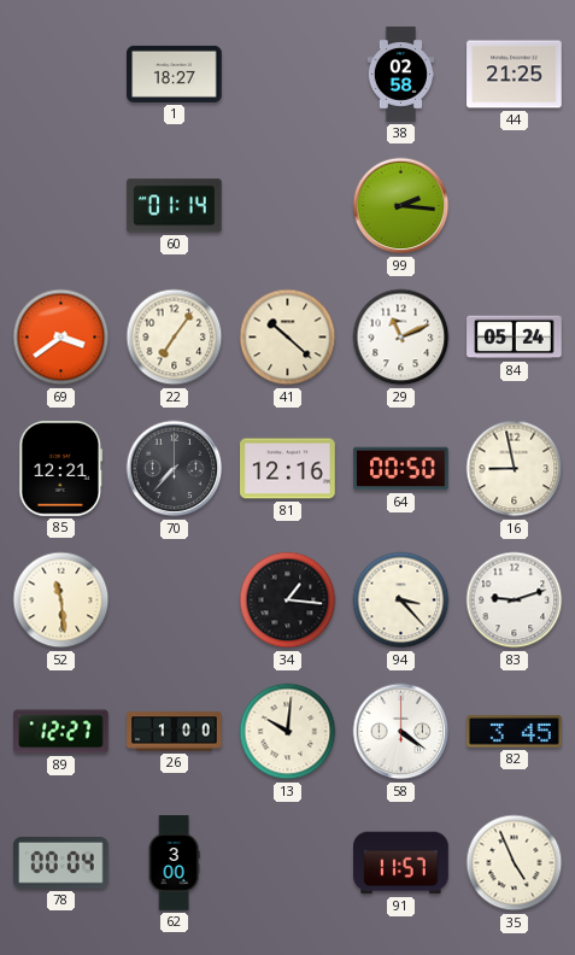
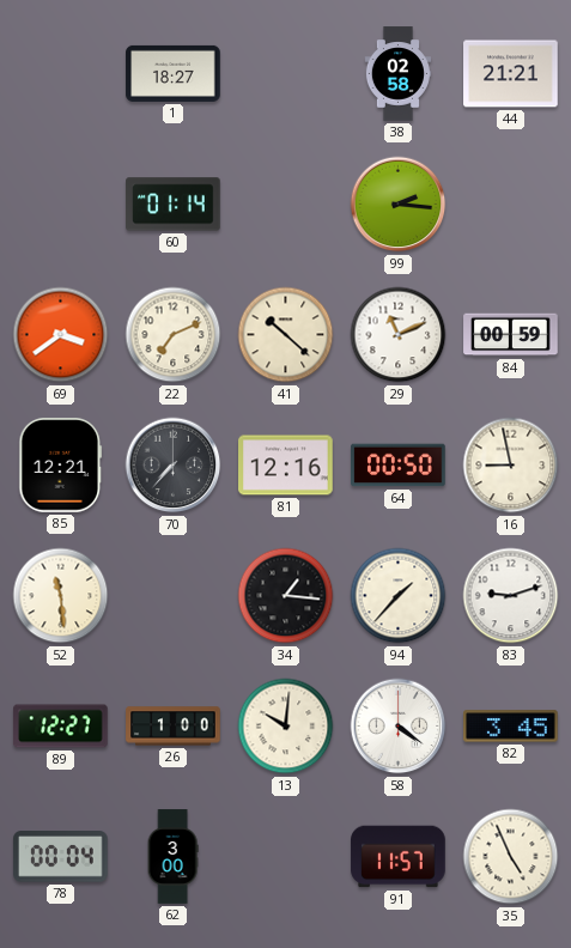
44: 21:25 -> 21:21
22: 7:06 -> 7:11
84: 05:24 -> 00:59
94: 3:23 -> 1:37
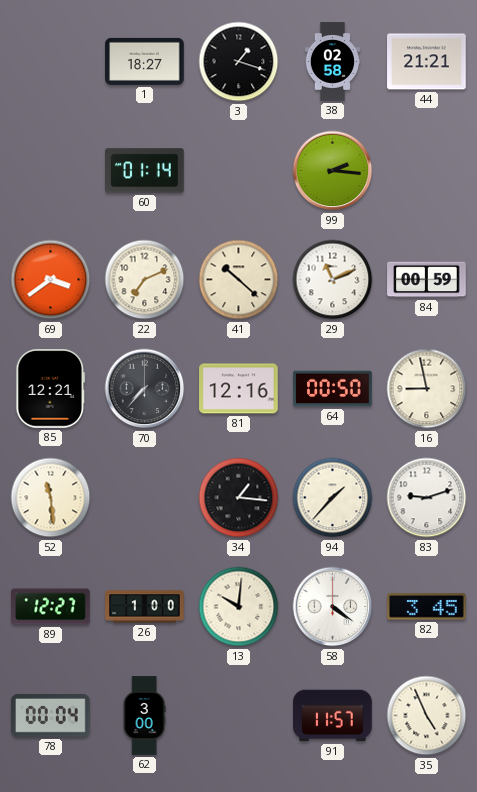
3: none -> 1:18
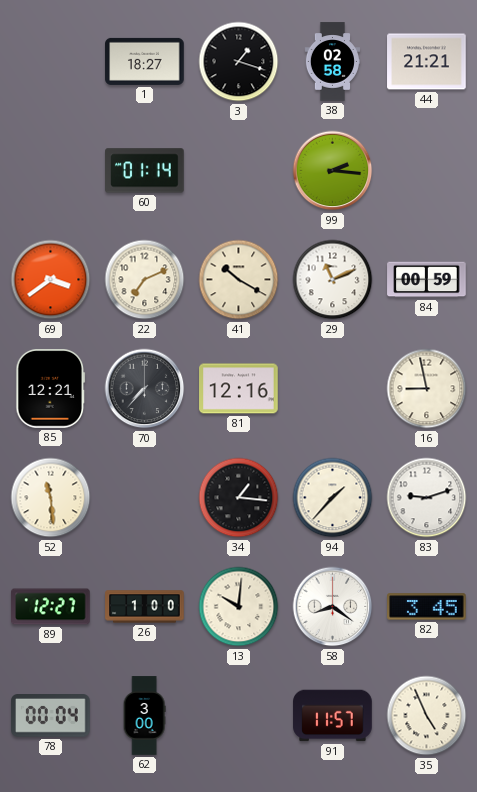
41: 10:22 -> 10:20
64: 00:50 -> none
58: 4:21 -> 8:21
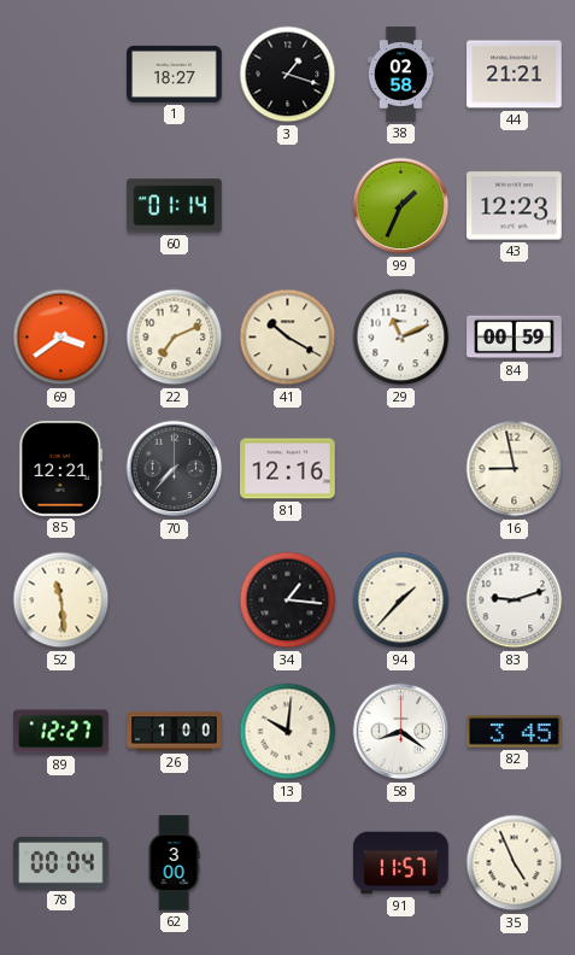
99: 2:16 -> 1:34
43: none -> 12:23
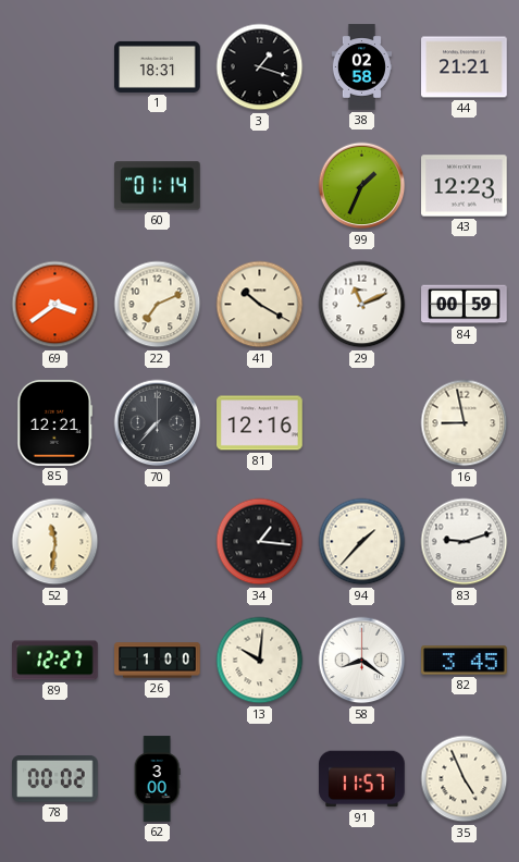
1: 18:27 -> 18:31
52: 11:29 -> 11:31
78: 00:04 -> 00:02
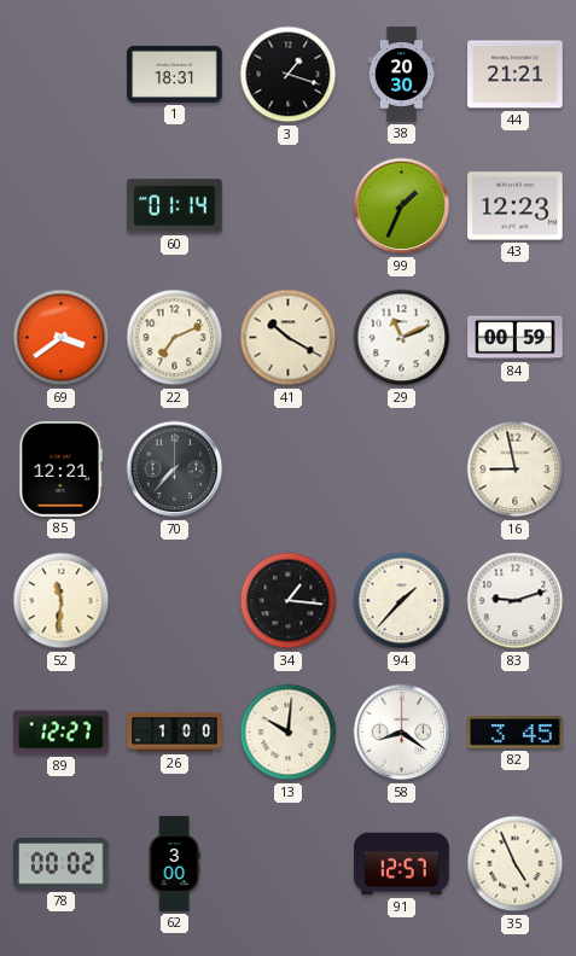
38: 02:58 -> 20:30
81: 12:16 -> none
91: 11:57 -> 12:57
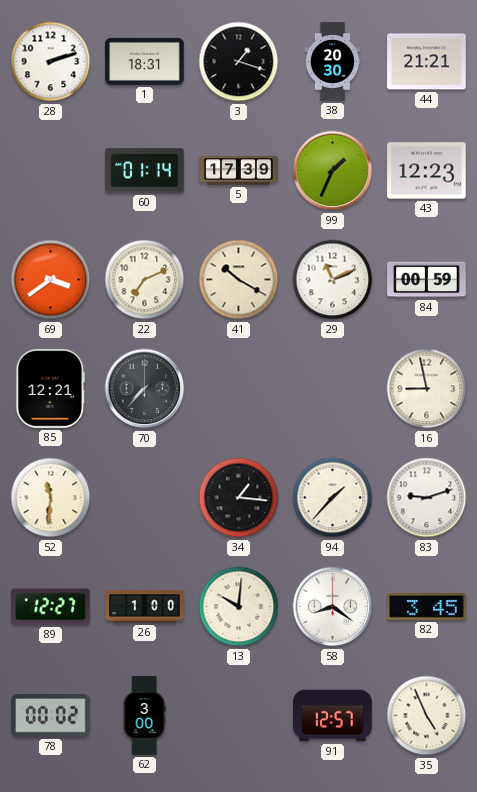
28: none -> 2:12
5: none -> 17:39
